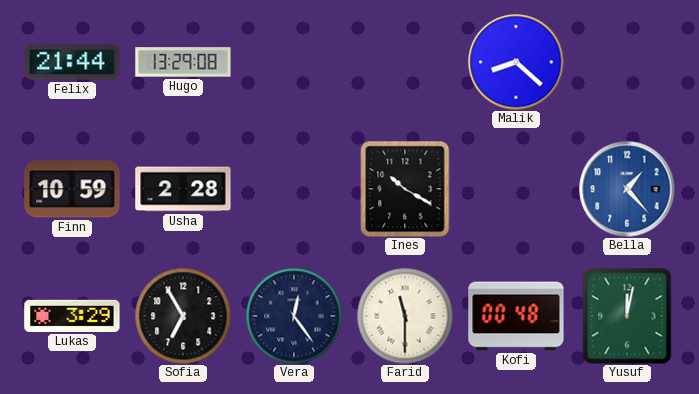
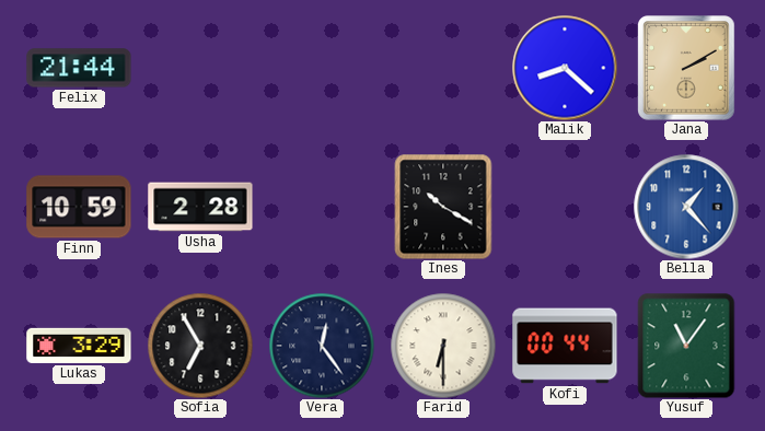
Hugo: 13:29 -> none
Jana: none -> 2:10
Farid: 11:30 -> 6:30
Kofi: 00:48 -> 00:44
Yusuf: 12:02 -> 11:06
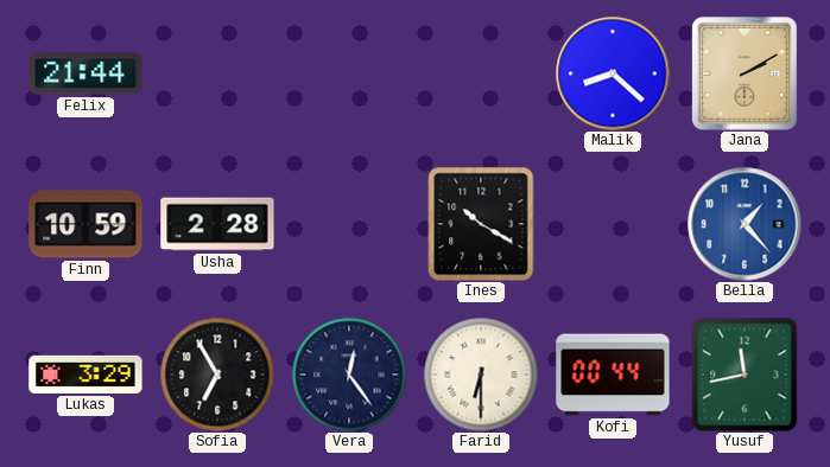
Yusuf: 11:06 -> 11:43
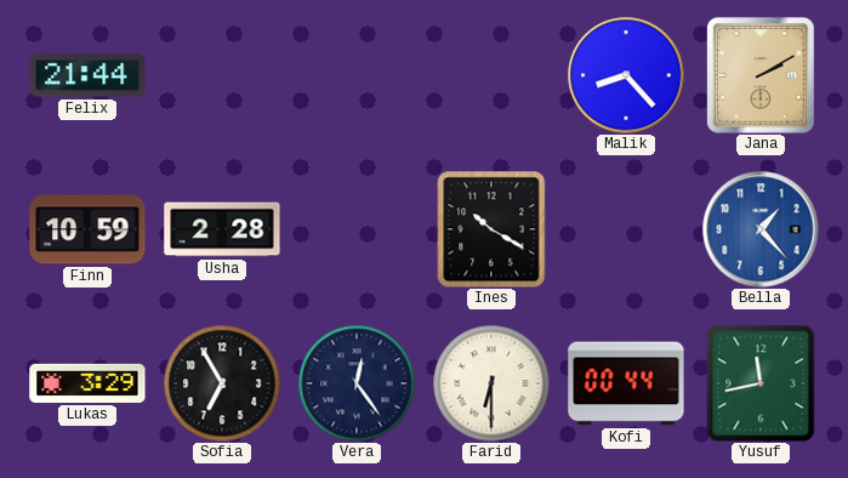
Malik: 8:22 -> 8:23
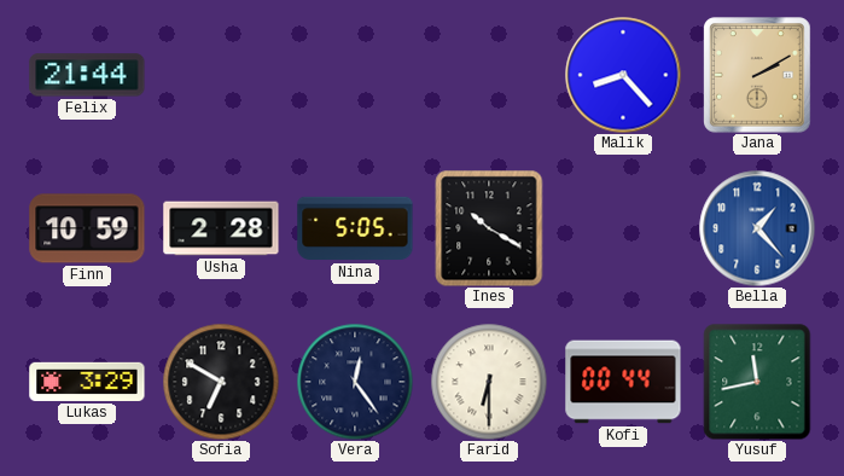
Nina: none -> 5:05
Sofia: 6:55 -> 6:50
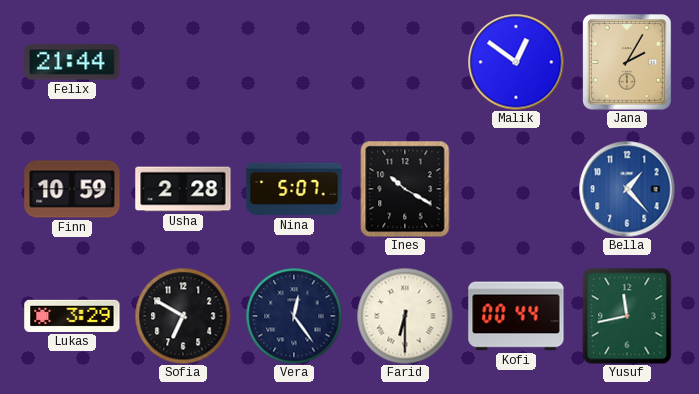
Malik: 8:23 -> 12:51
Jana: 2:10 -> 2:05
Nina: 5:05 -> 5:07
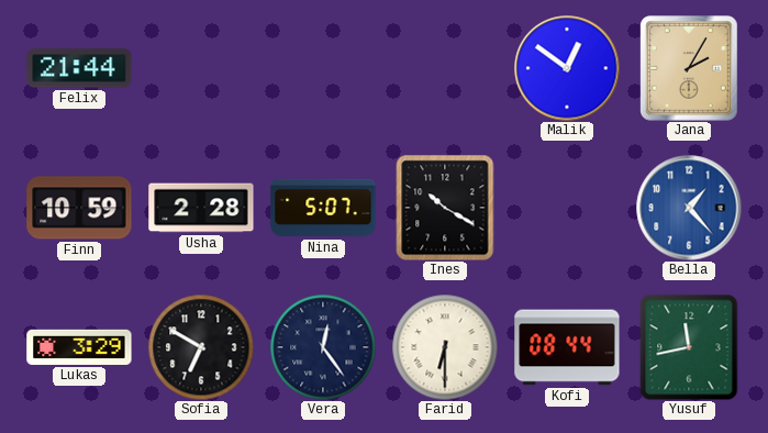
Kofi: 00:44 -> 08:44
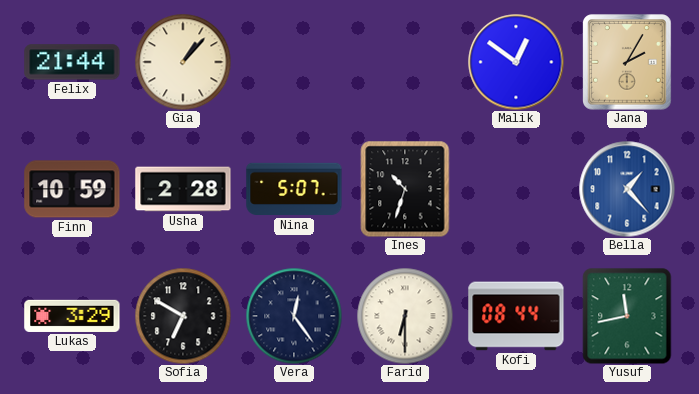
Gia: none -> 1:07
Ines: 10:20 -> 10:33
